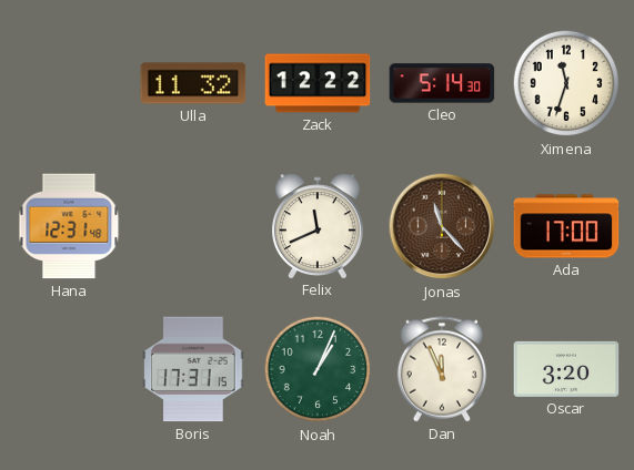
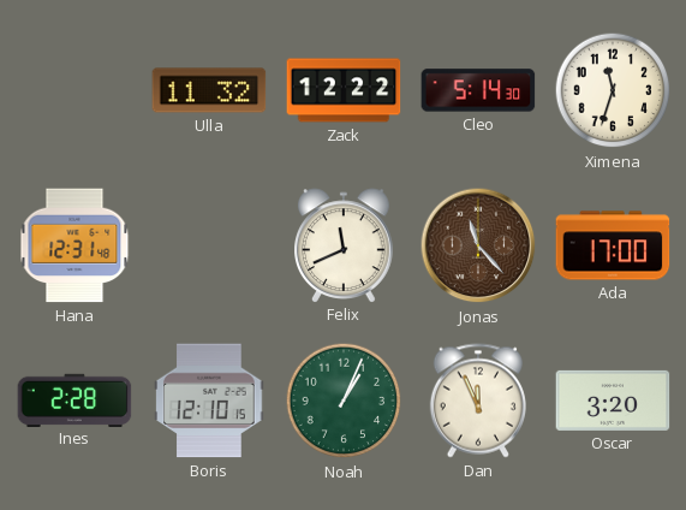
Ines: none -> 2:28
Boris: 17:31 -> 12:10
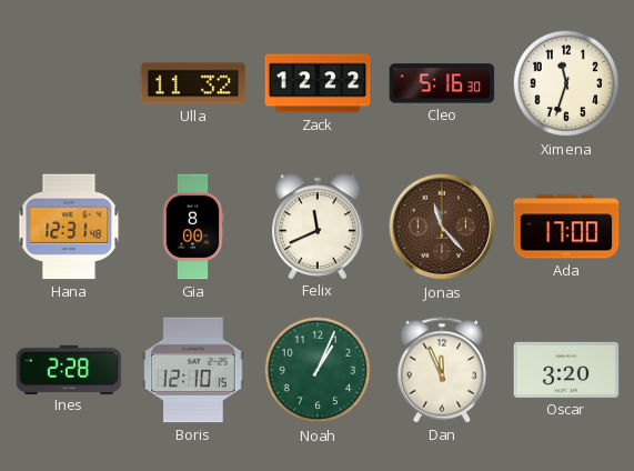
Cleo: 5:14 -> 5:16
Gia: none -> 8:00
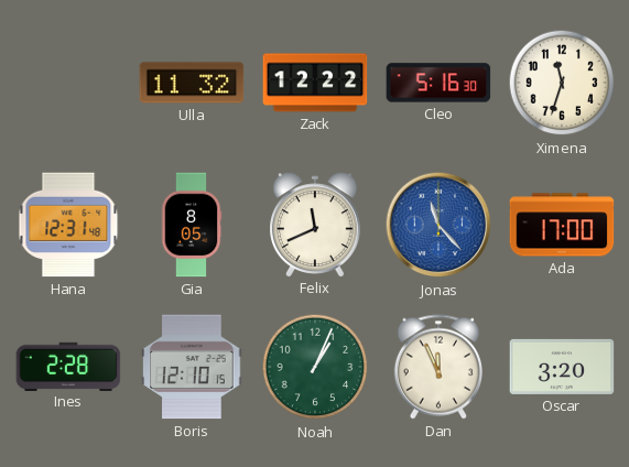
Gia: 8:00 -> 8:05
Jonas dial: brown -> blue
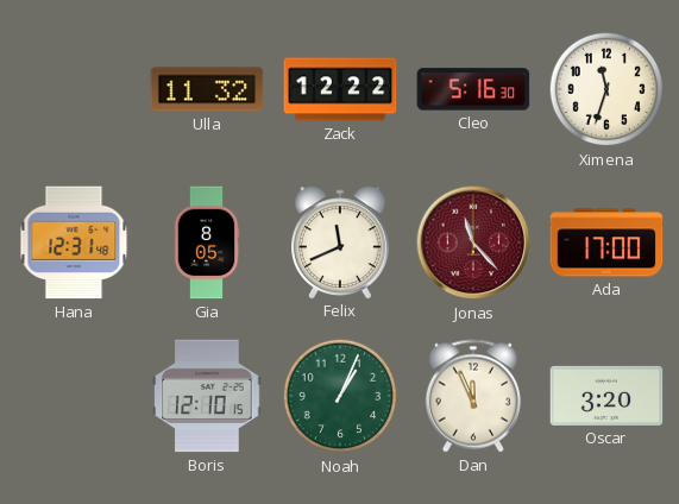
Jonas dial: blue -> burgundy
Ines: 2:28 -> none
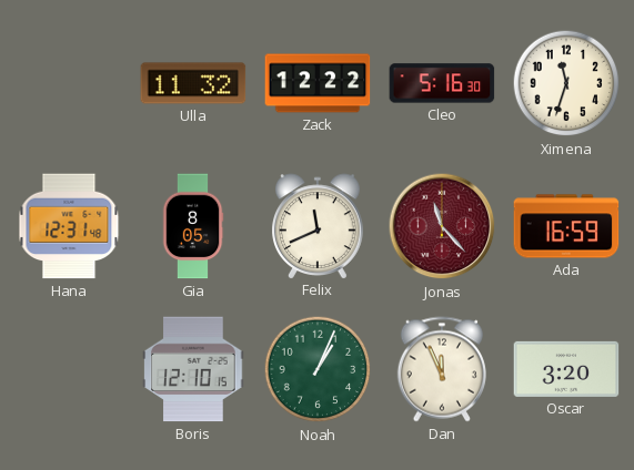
Ada: 17:00 -> 16:59
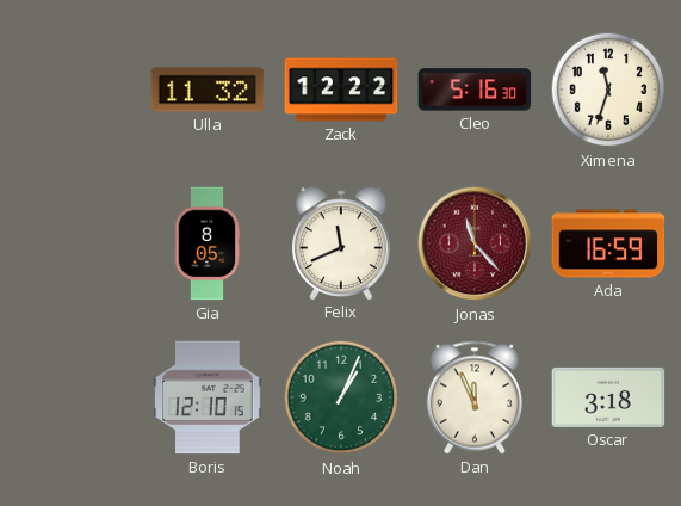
Hana: 12:31 -> none
Oscar: 3:20 -> 3:18
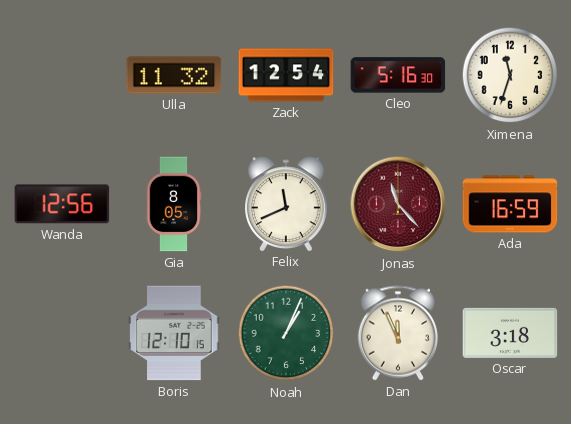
Zack: 12:22 -> 12:54
Wanda: none -> 12:56
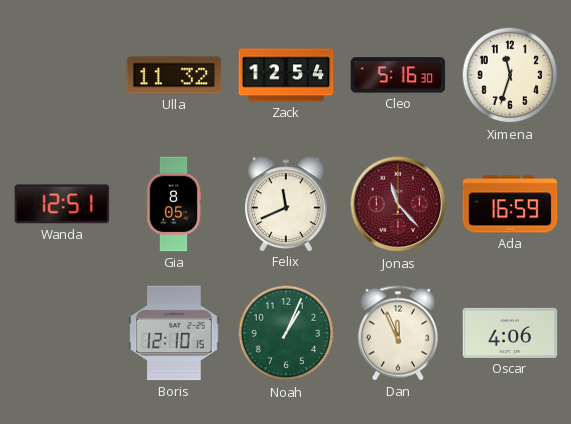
Wanda: 12:56 -> 12:51
Oscar: 3:18 -> 4:06
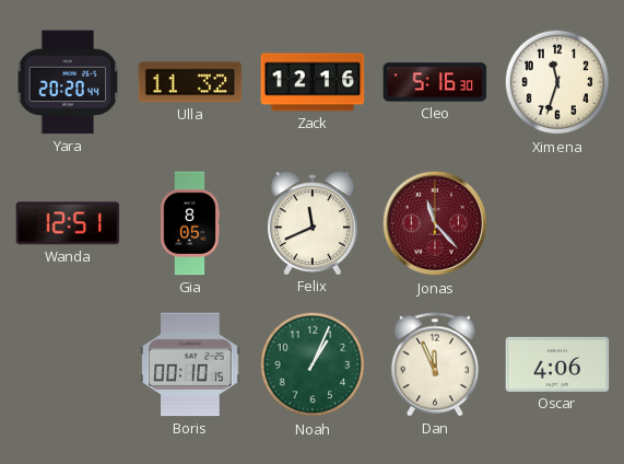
Yara: none -> 20:20
Zack: 12:54 -> 12:16
Ada: 16:59 -> none
Boris: 12:10 -> 00:10
